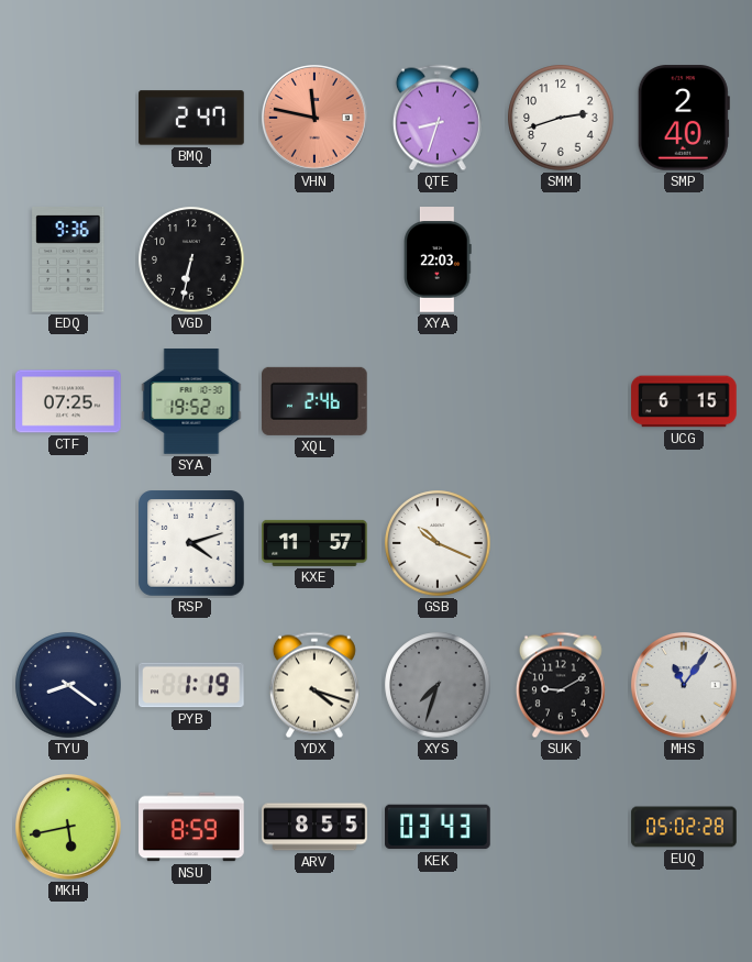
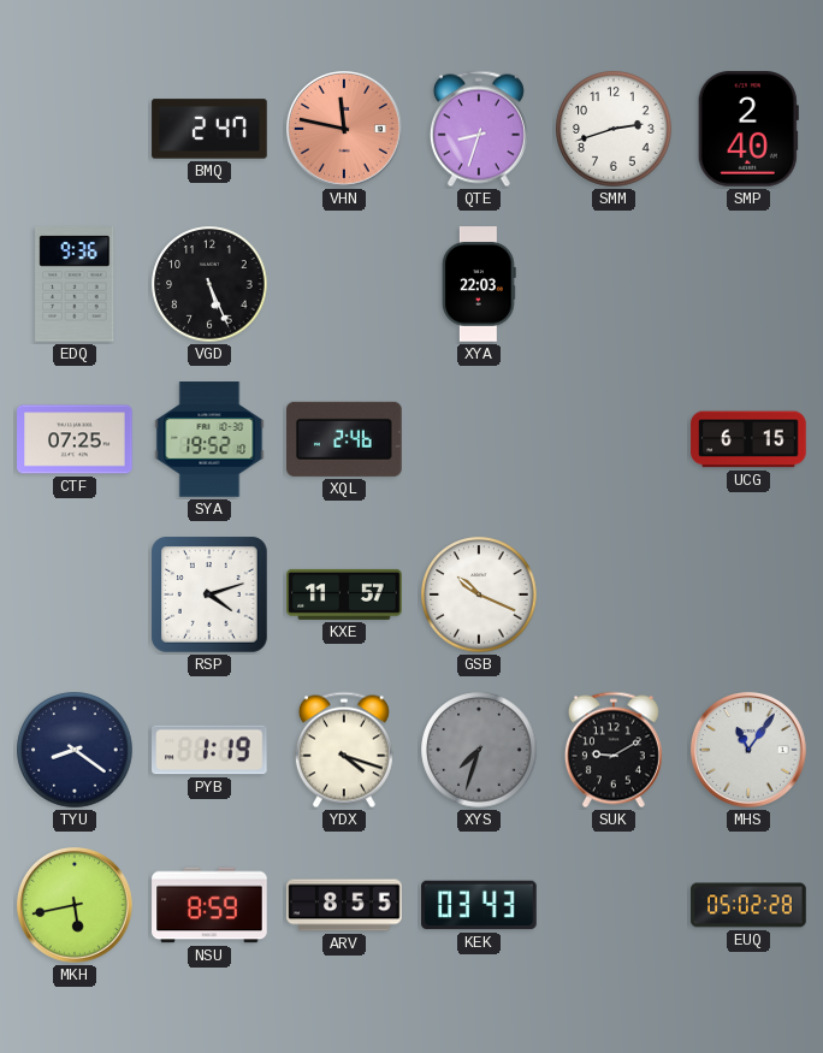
VGD: 6:32 -> 5:26
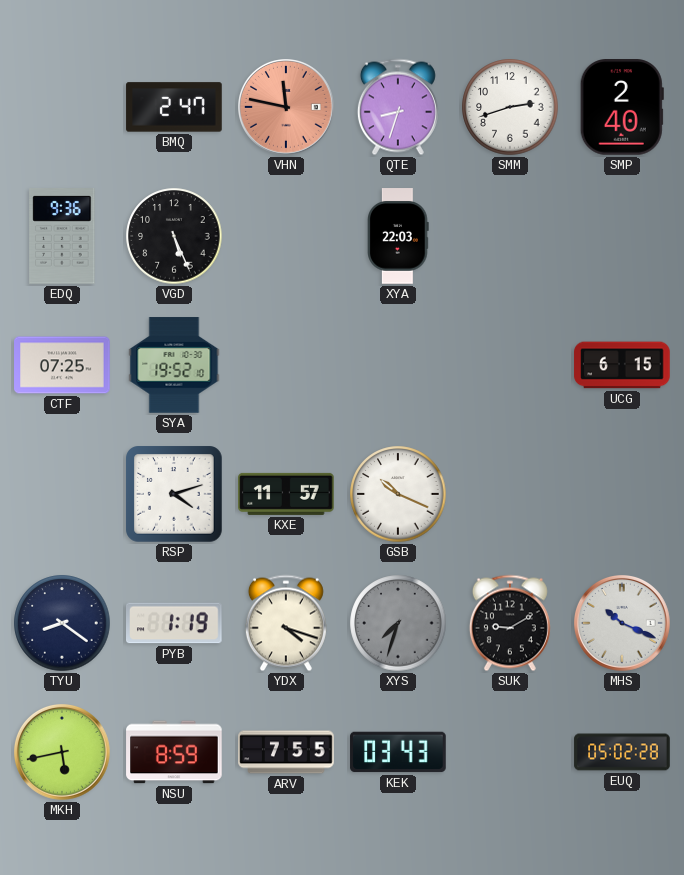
XQL: 2:46 -> none
MHS: 11:06 -> 10:19
ARV: 8:55 -> 7:55
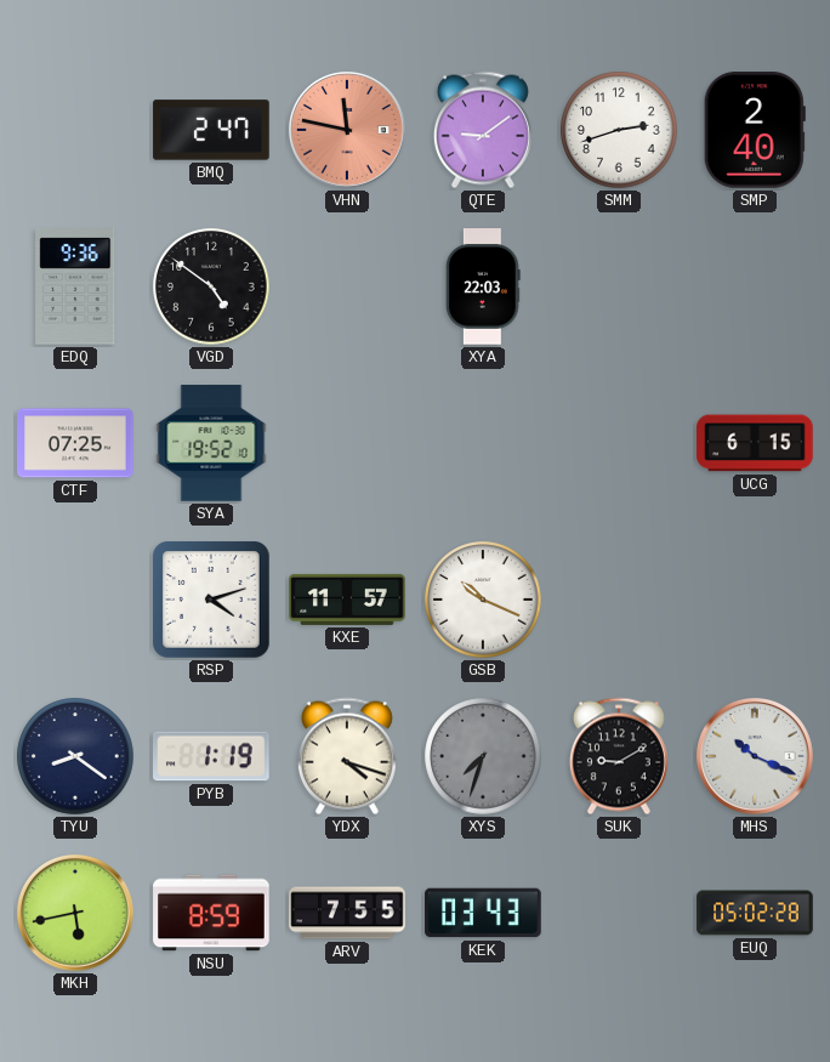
QTE: 8:33 -> 9:09
VGD: 5:26 -> 4:51
